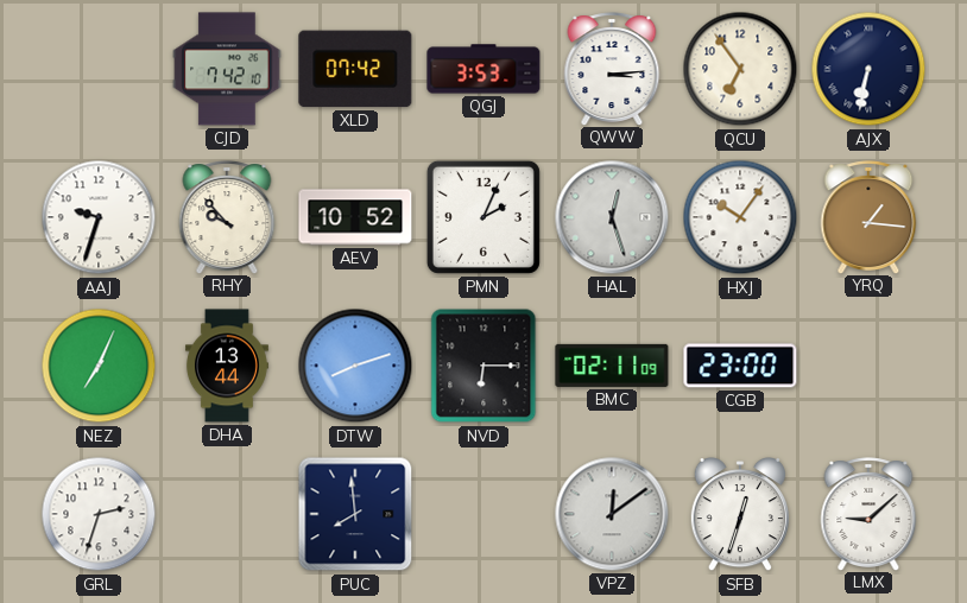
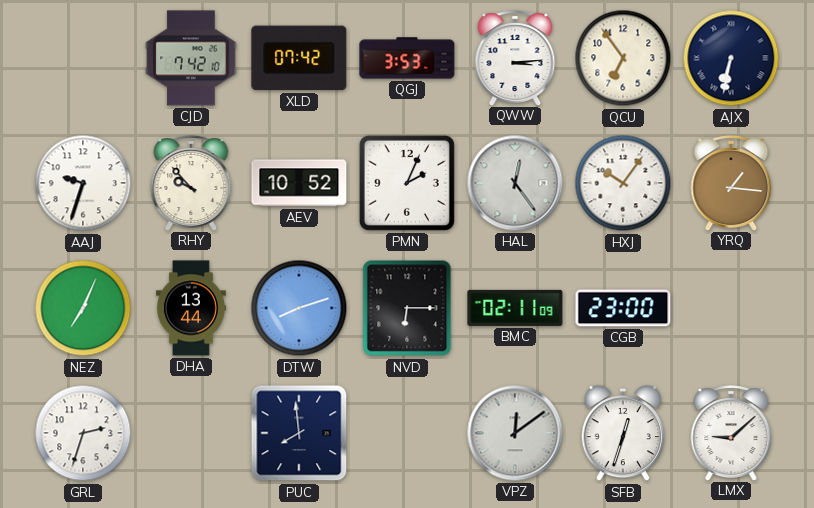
HAL: 12:27 -> 12:24
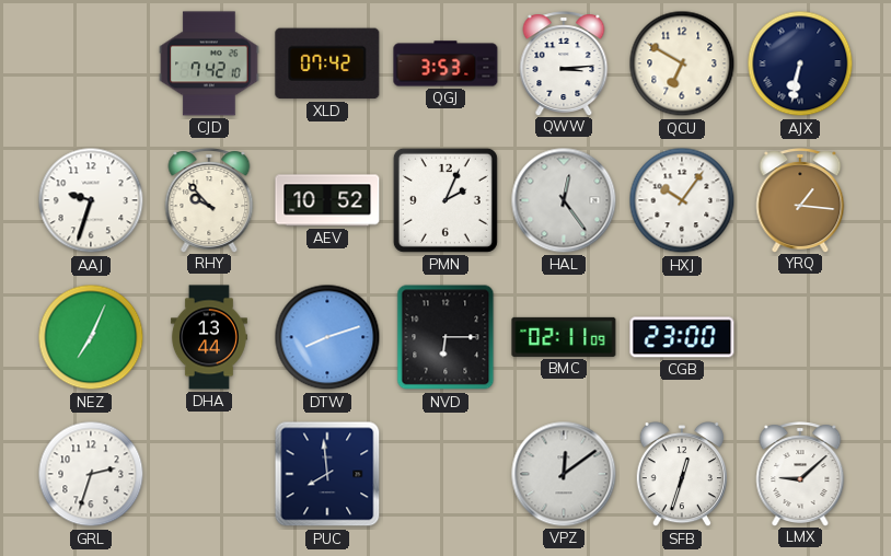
QCU: 6:54 -> 6:50
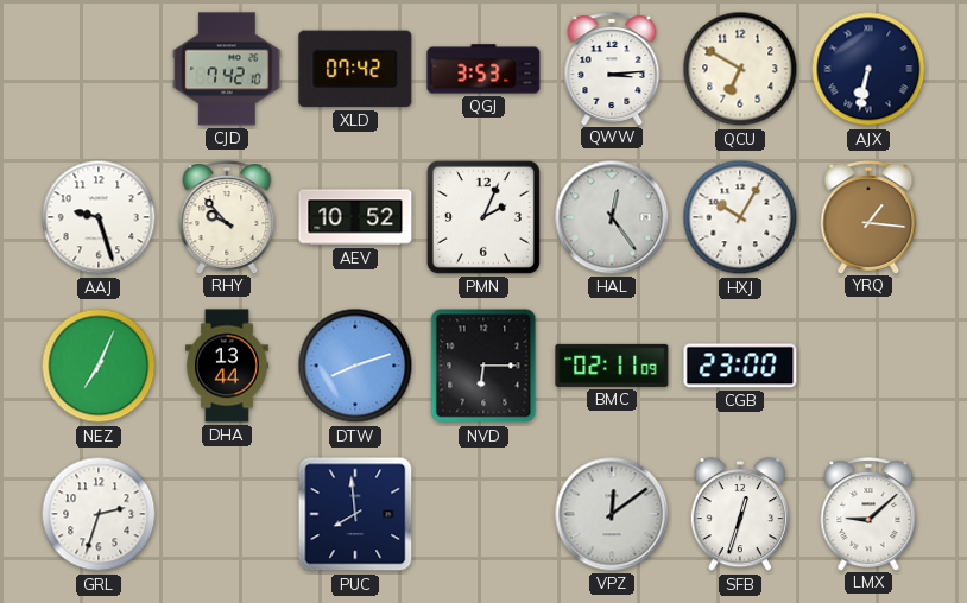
AAJ: 9:33 -> 9:27
HXJ: 10:06 -> 10:05
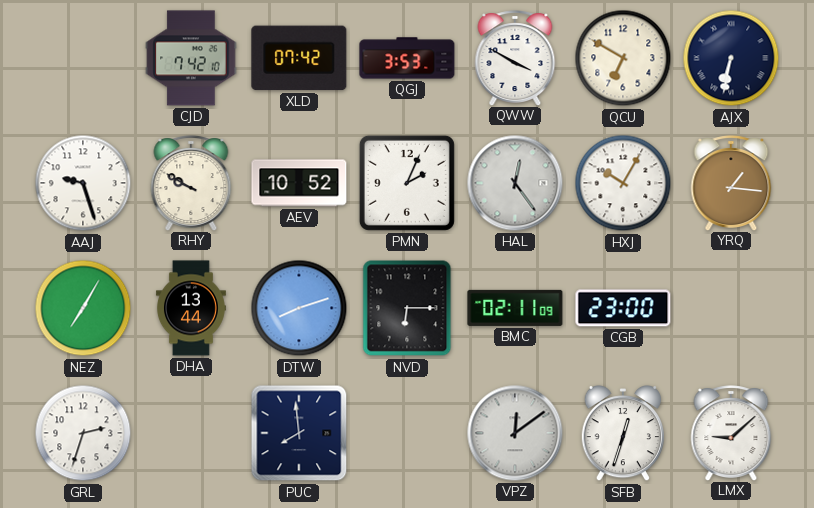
QWW: 3:14 -> 3:50
RHY: 9:53 -> 9:50
NEZ: 7:04 -> 7:05
